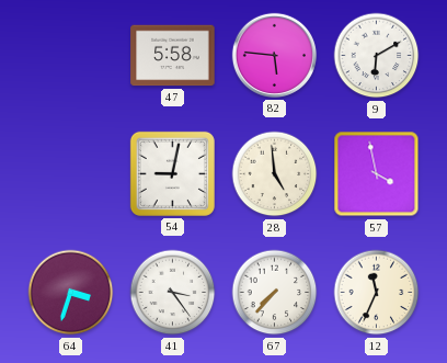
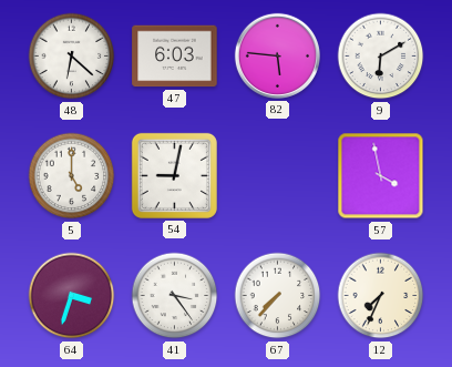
48: none -> 6:22
47: 5:58 -> 6:03
5: none -> 5:00
28: 4:59 -> none
12: 11:34 -> 7:34
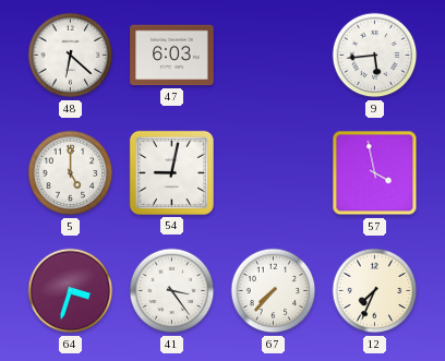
82: 5:46 -> none
9: 6:10 -> 5:44
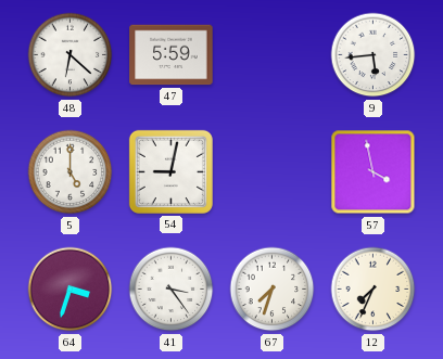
47: 6:03 -> 5:59
67: 7:37 -> 7:33
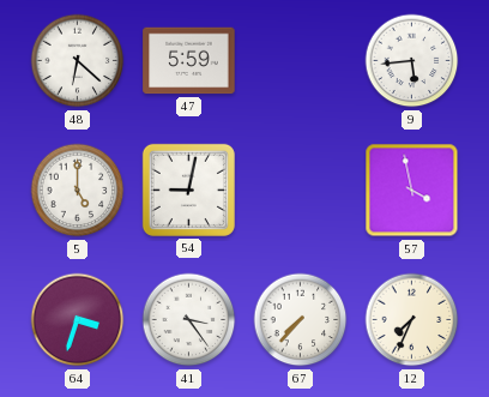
67: 7:33 -> 7:37
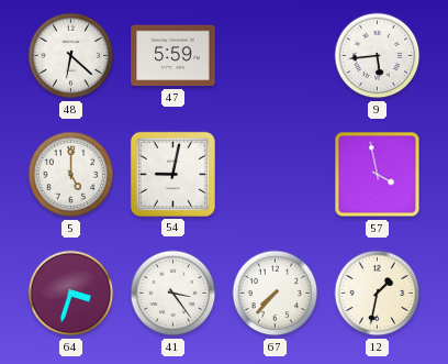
12: 7:34 -> 1:32
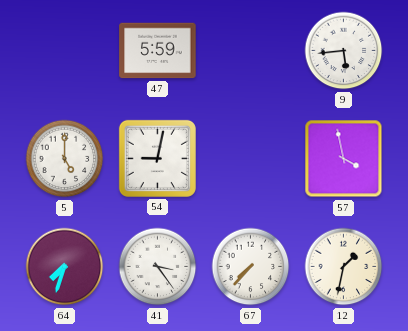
48: 6:22 -> none
64: 3:33 -> 7:33
